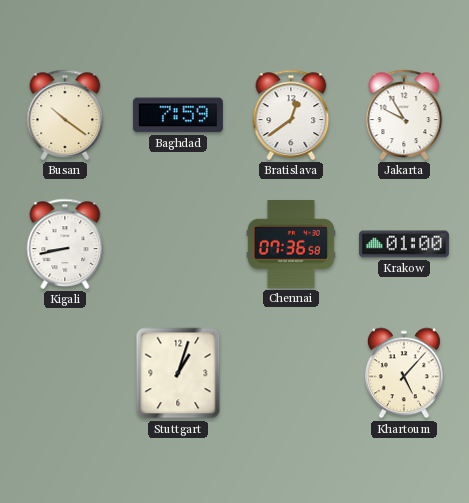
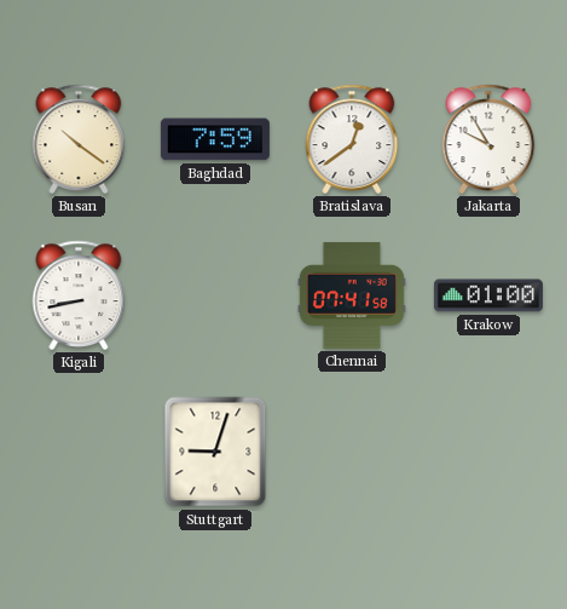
Chennai: 07:36 -> 07:41
Stuttgart: 1:03 -> 9:03
Khartoum: 5:07 -> none
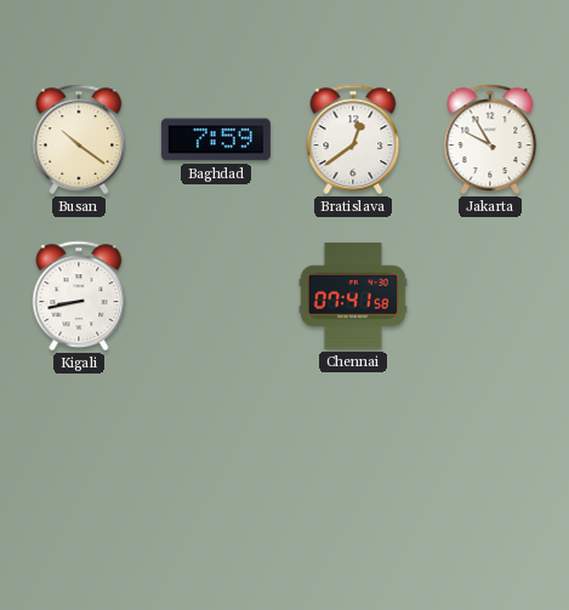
Krakow: 01:00 -> none
Stuttgart: 9:03 -> none
